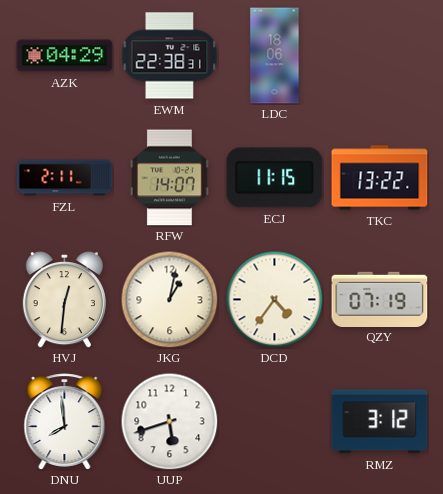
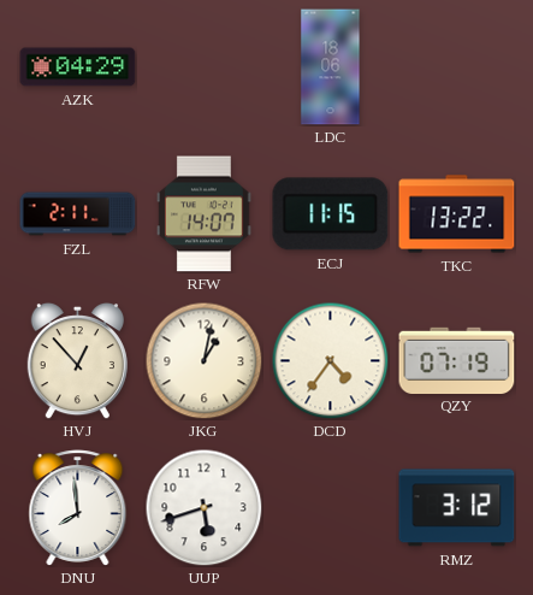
EWM: 22:38 -> none
HVJ: 12:31 -> 12:53
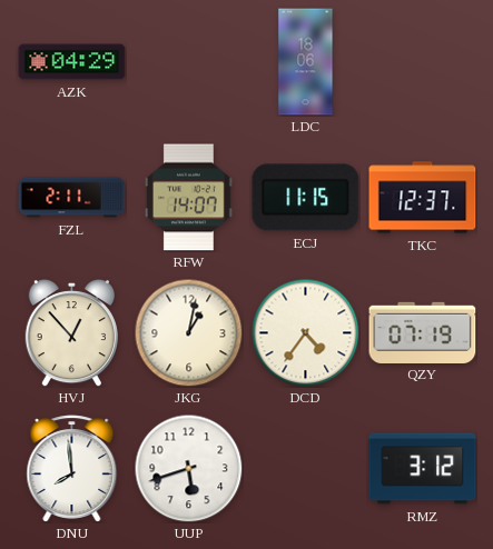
TKC: 13:22 -> 12:37
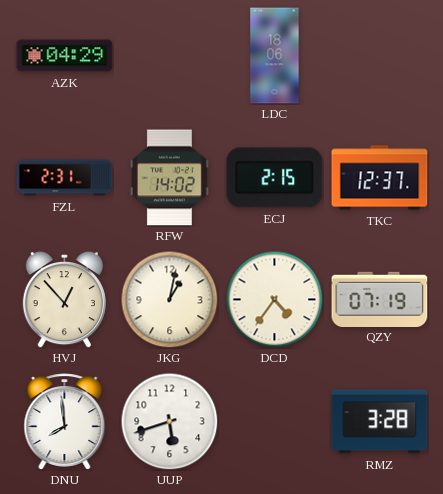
FZL: 2:11 -> 2:31
RFW: 14:07 -> 14:02
ECJ: 11:15 -> 2:15
RMZ: 3:12 -> 3:28
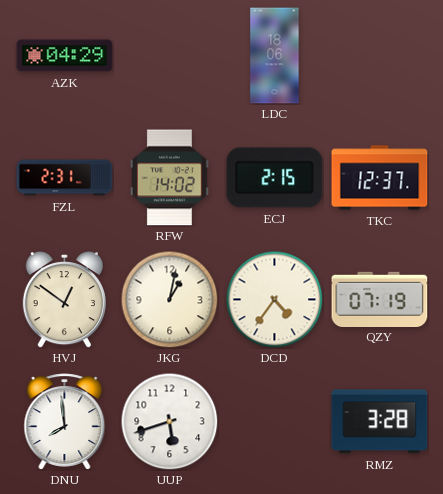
HVJ: 12:53 -> 12:51
